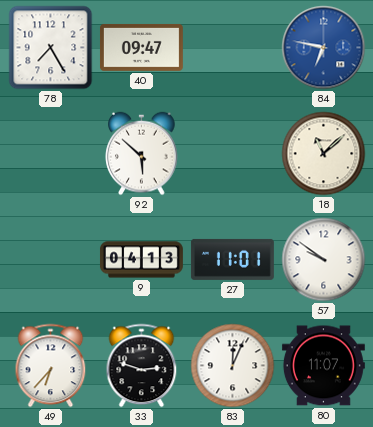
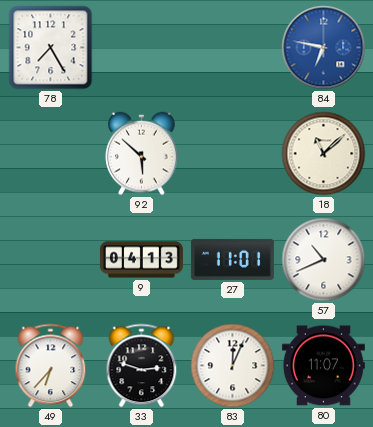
40: 09:47 -> none
57: 9:51 -> 10:41
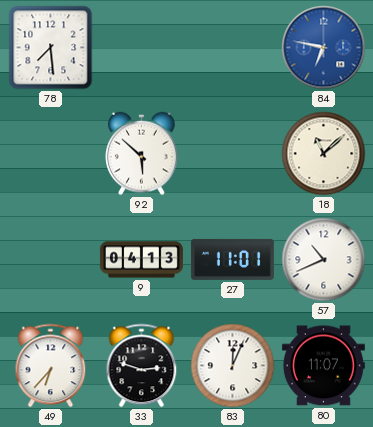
78: 7:25 -> 7:29
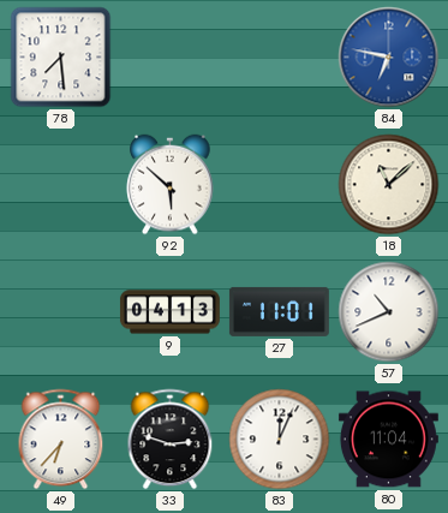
80: 11:07 -> 11:04
